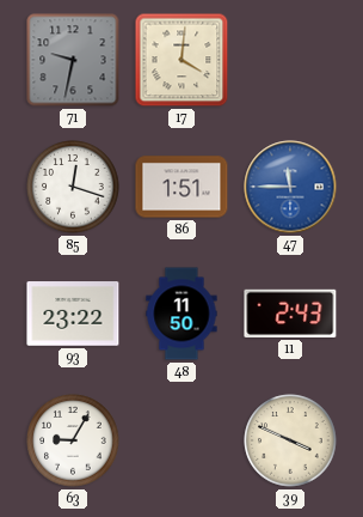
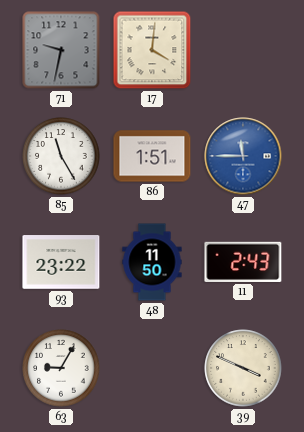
85: 12:18 -> 11:25
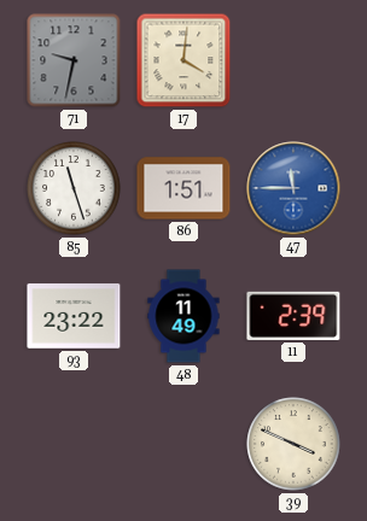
85: 11:25 -> 11:27
48: 11:50 -> 11:49
11: 2:43 -> 2:39
63: 9:05 -> none
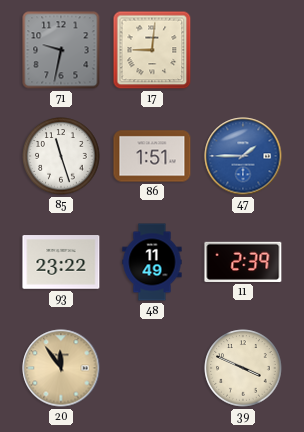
17: 4:01 -> 9:01
47: 11:45 -> 1:45
20: none -> 11:54
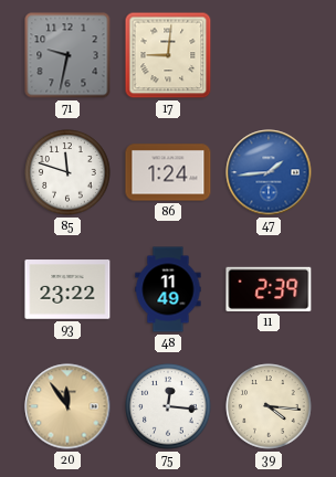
85: 11:27 -> 11:48
86: 1:51 -> 1:24
47: 1:45 -> 1:44
75: none -> 12:16
39: 3:49 -> 4:16
